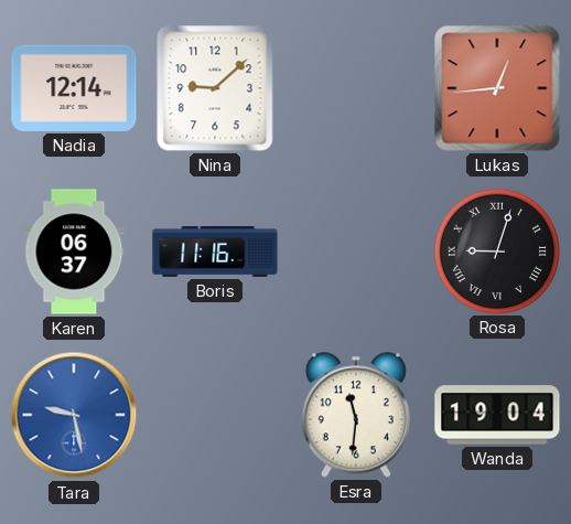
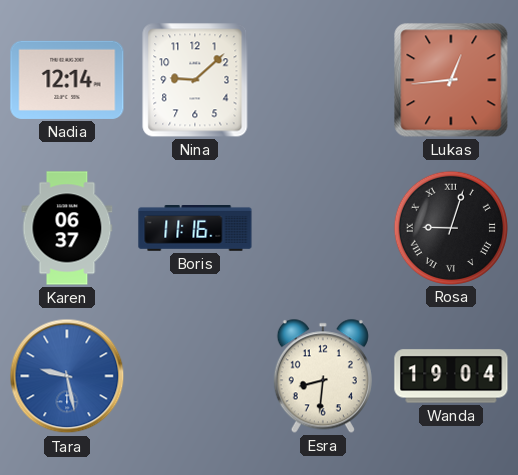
Esra: 11:31 -> 8:31
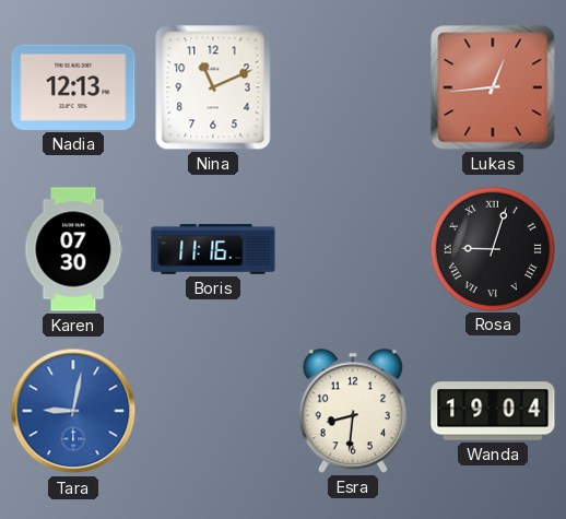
Nadia: 12:14 -> 12:13
Nina: 9:08 -> 11:11
Karen: 06:37 -> 07:30
Tara: 9:28 -> 9:02
